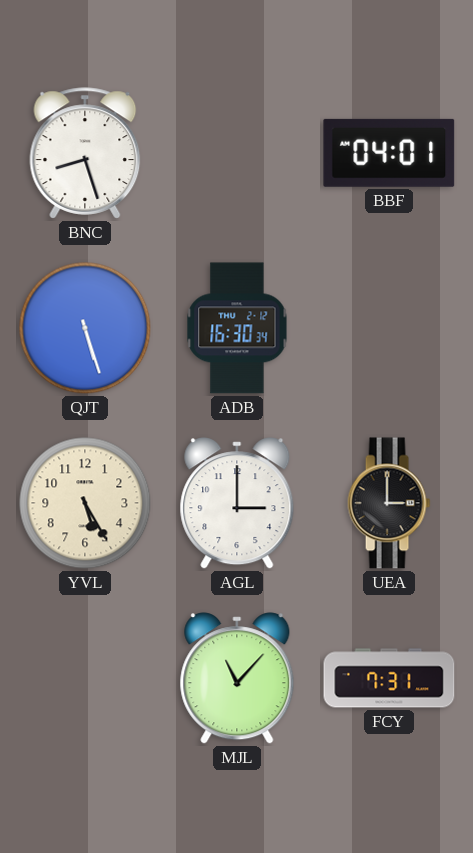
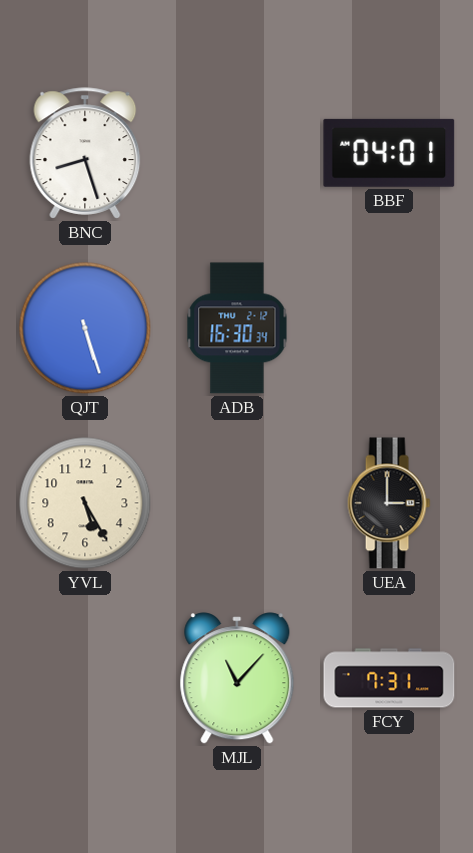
AGL: 3:00 -> none
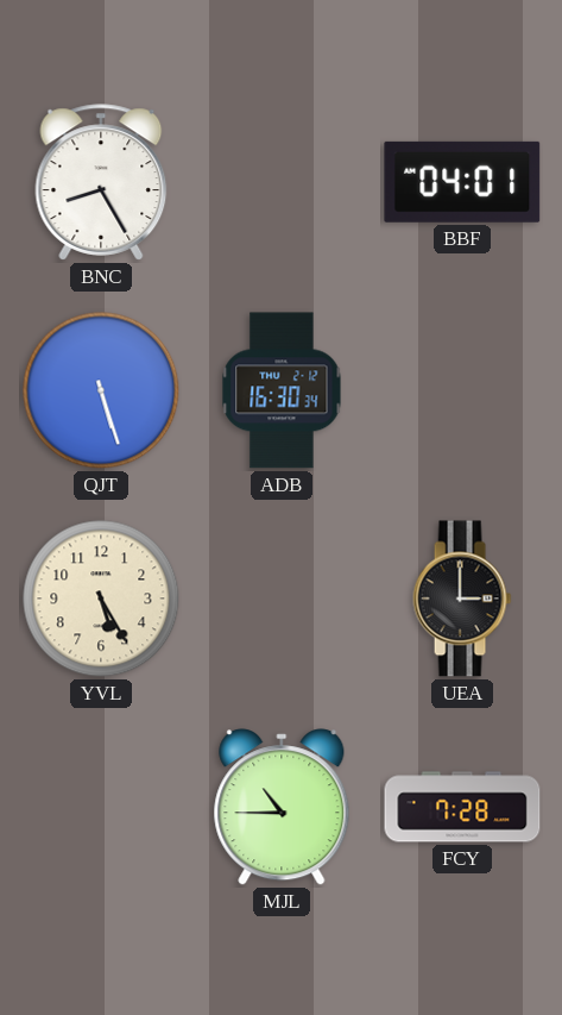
BNC: 8:27 -> 8:25
MJL: 11:07 -> 10:45
FCY: 7:31 -> 7:28
